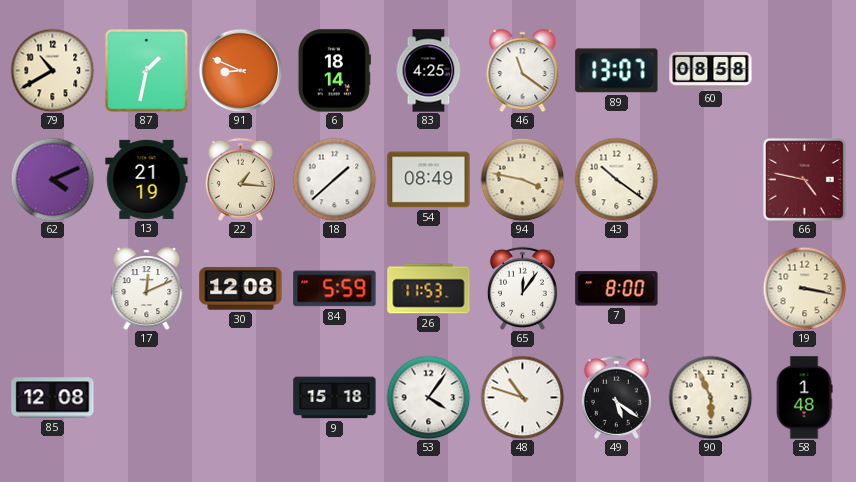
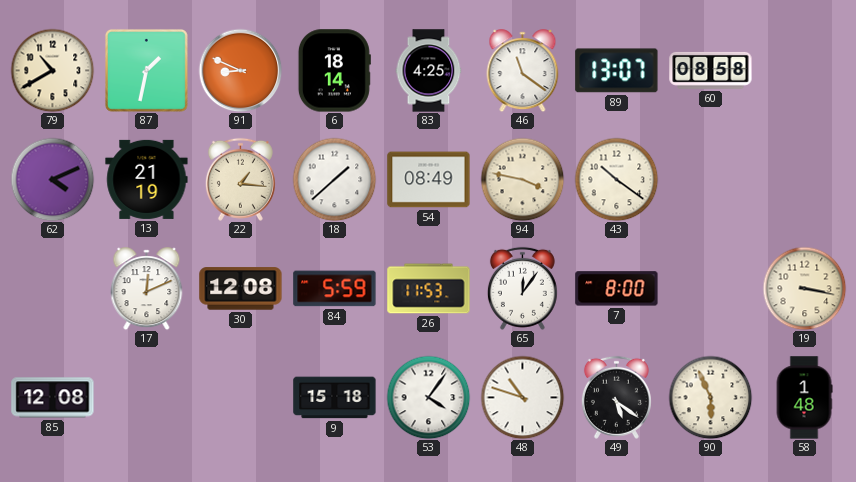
66: 4:47 -> none
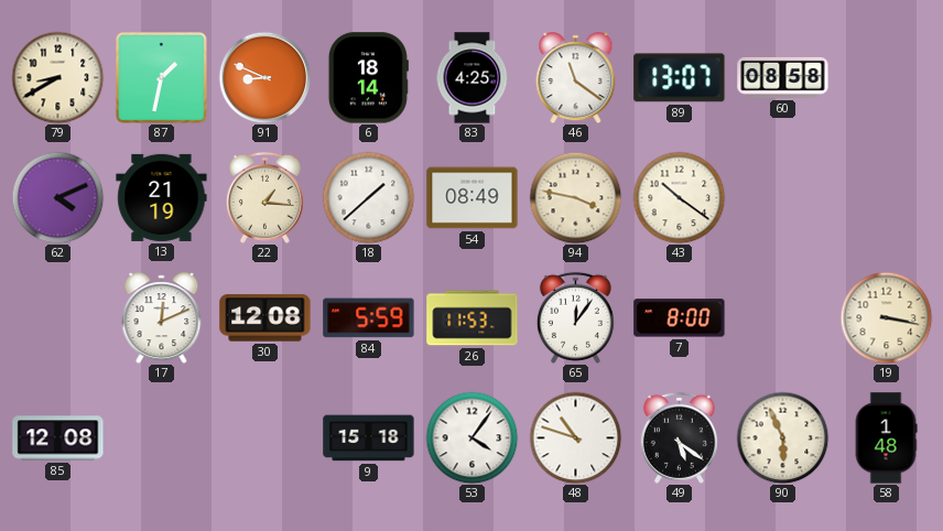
79: 10:40 -> 8:40
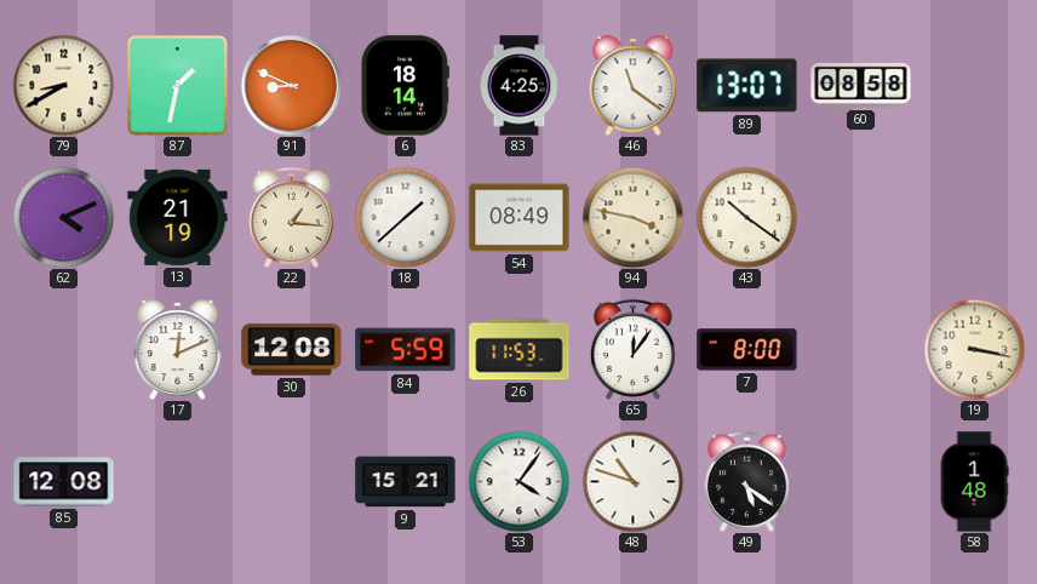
9: 15:18 -> 15:21
90: 5:56 -> none
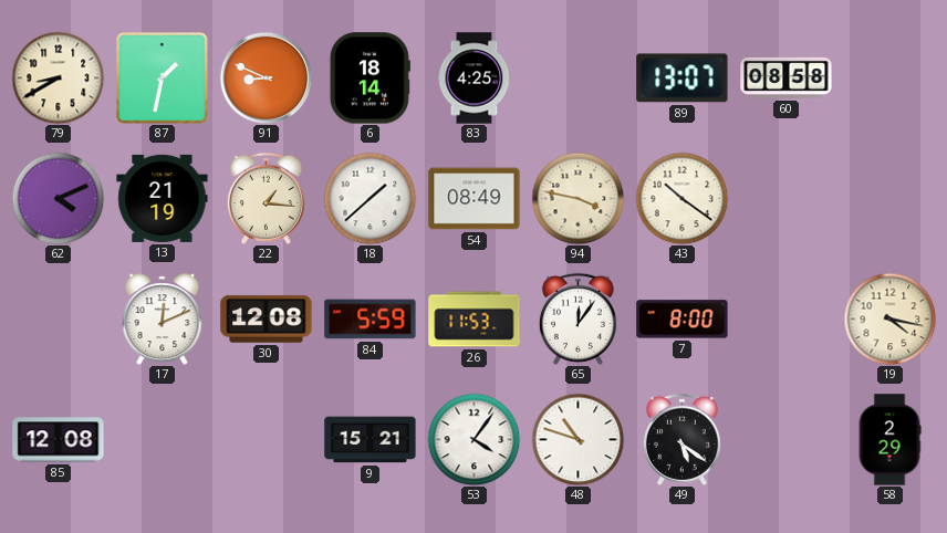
46: 11:21 -> none
19: 3:17 -> 4:17
58: 1:48 -> 2:29
